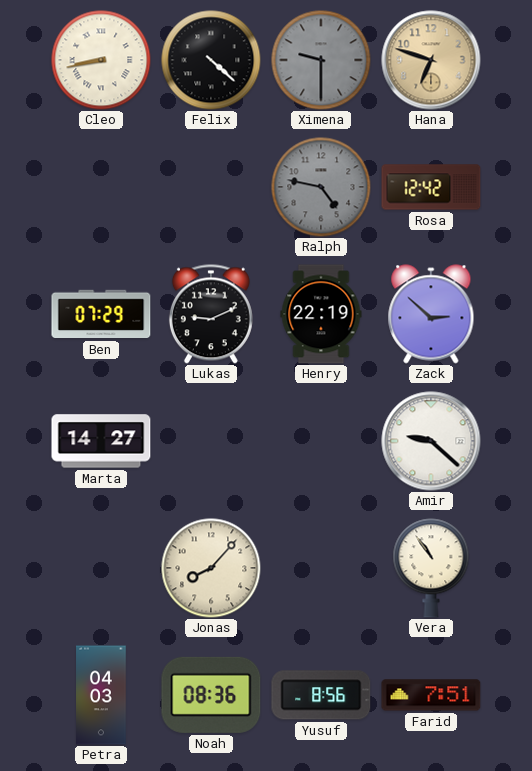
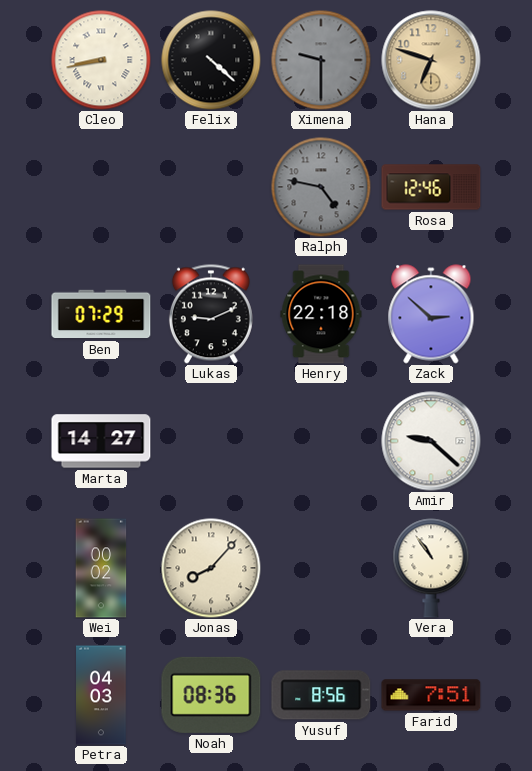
Rosa: 12:42 -> 12:46
Henry: 22:19 -> 22:18
Wei: none -> 00:02
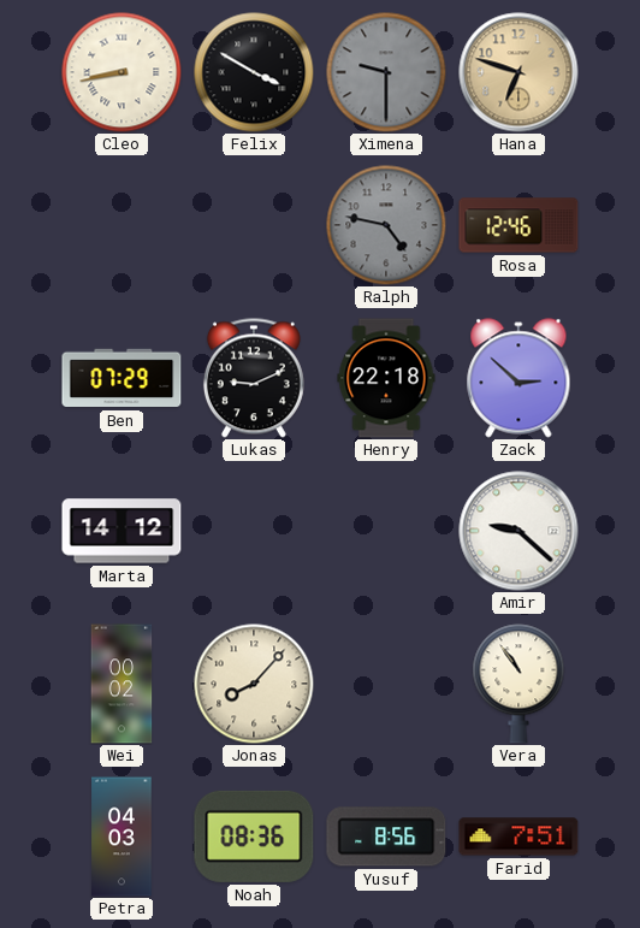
Felix: 4:22 -> 3:50
Marta: 14:27 -> 14:12
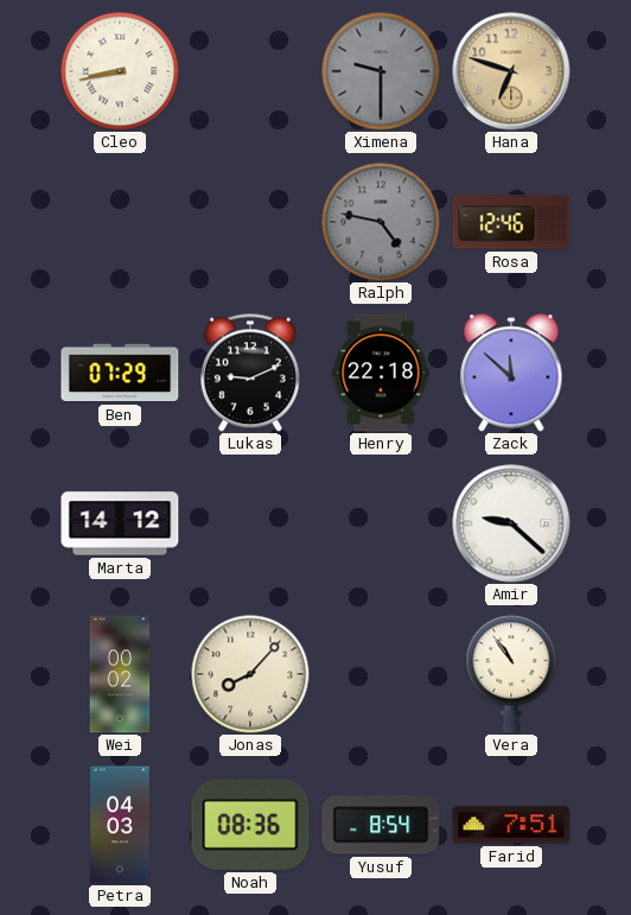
Felix: 3:50 -> none
Zack: 2:52 -> 11:52
Yusuf: 8:56 -> 8:54
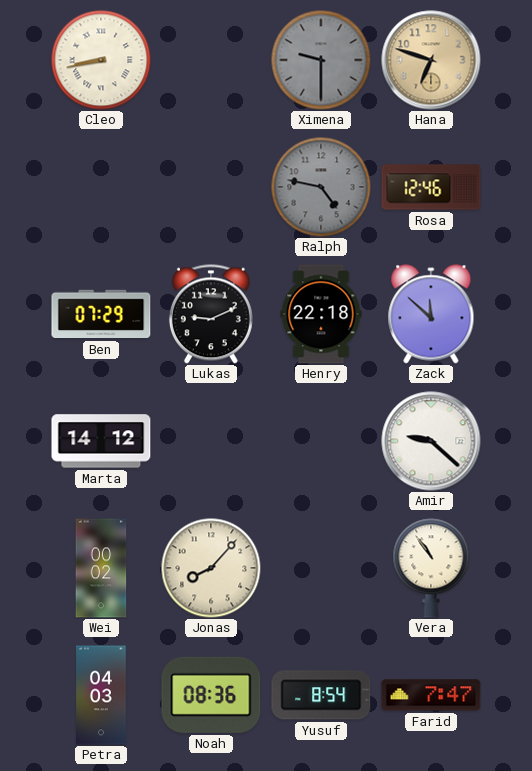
Farid: 7:51 -> 7:47
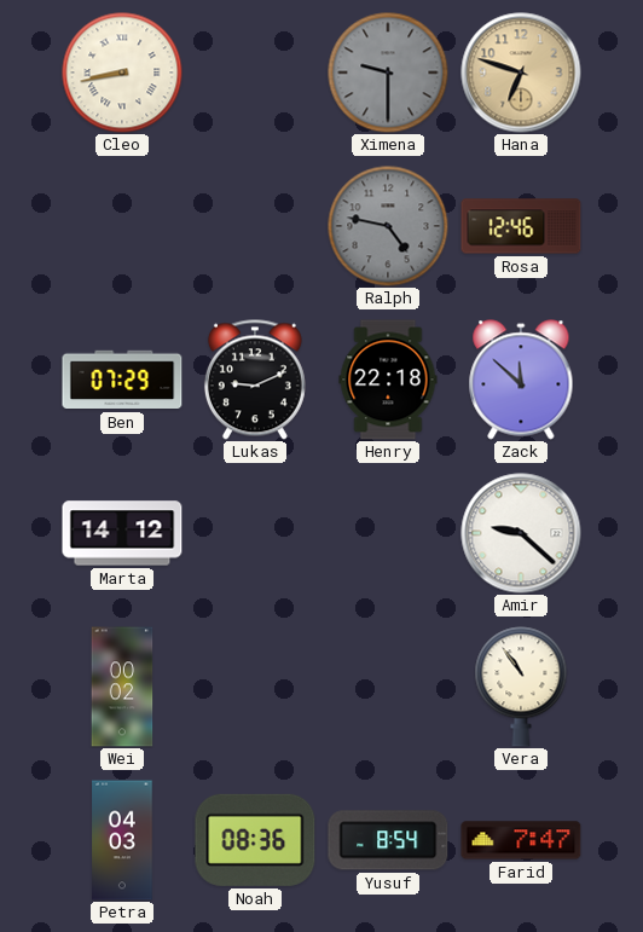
Jonas: 8:07 -> none
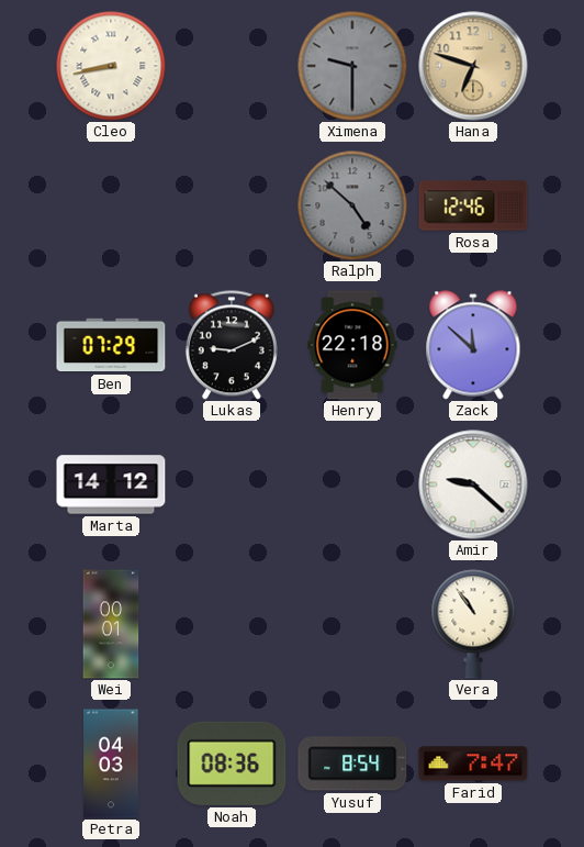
Ralph: 4:47 -> 4:52
Wei: 00:02 -> 00:01
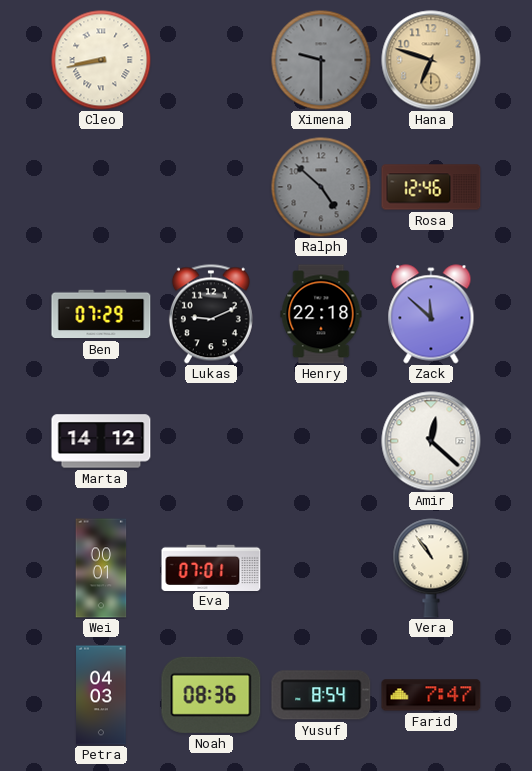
Amir: 9:22 -> 12:22
Eva: none -> 07:01
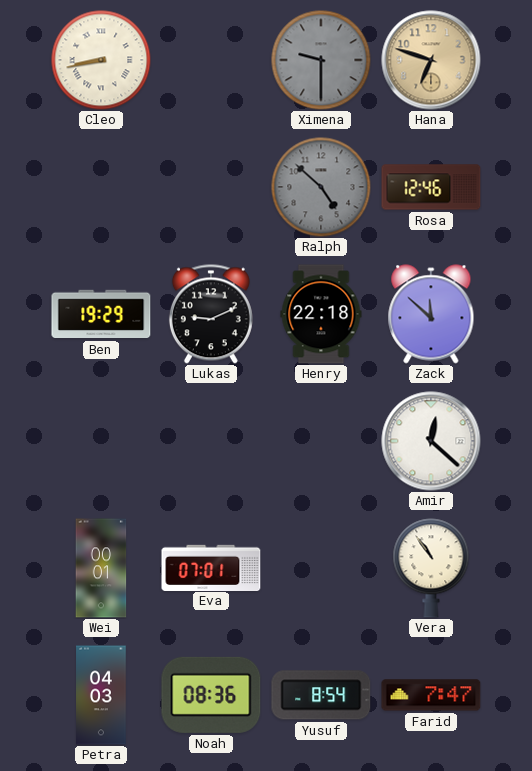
Ben: 07:29 -> 19:29
Marta: 14:12 -> none
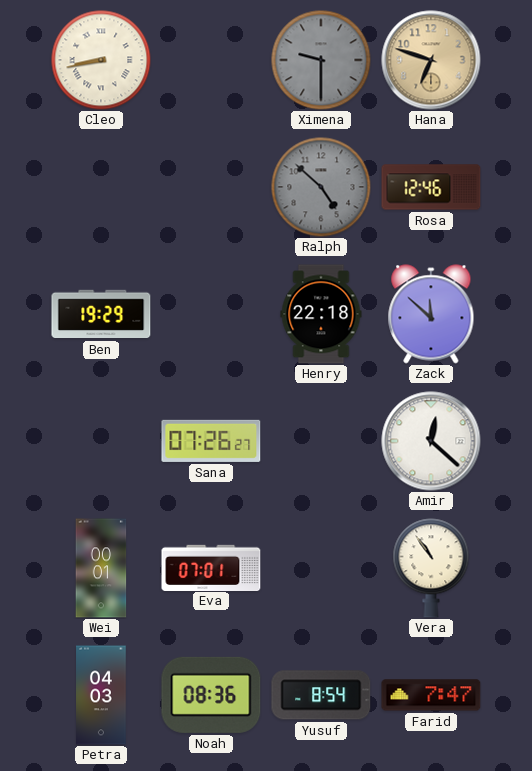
Lukas: 9:11 -> none
Sana: none -> 07:26
